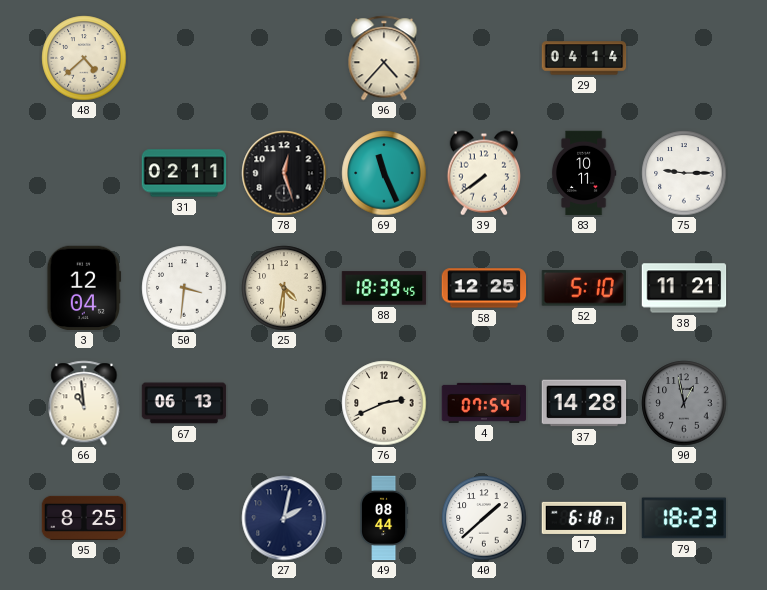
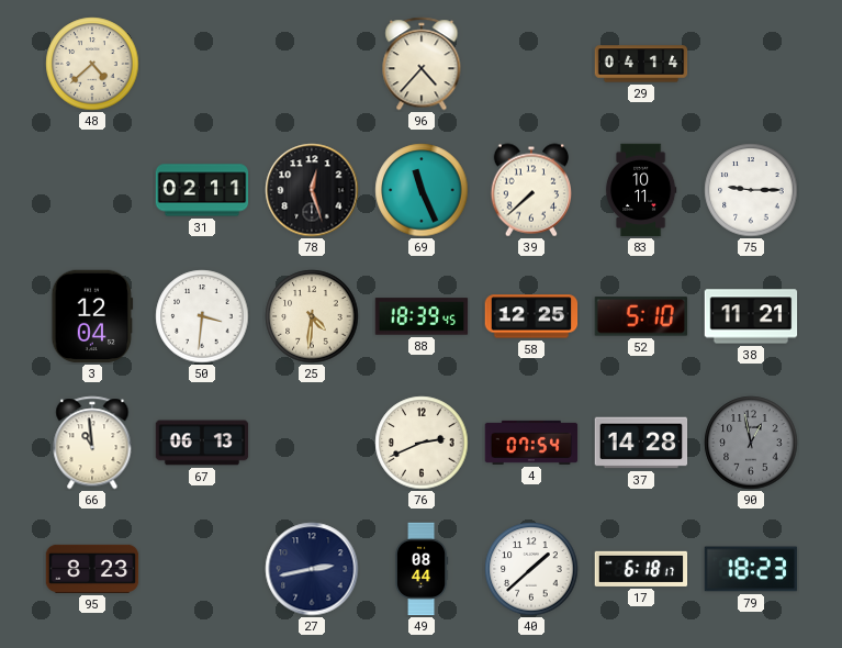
39: 7:39 -> 7:38
95: 8:25 -> 8:23
27: 2:02 -> 2:43
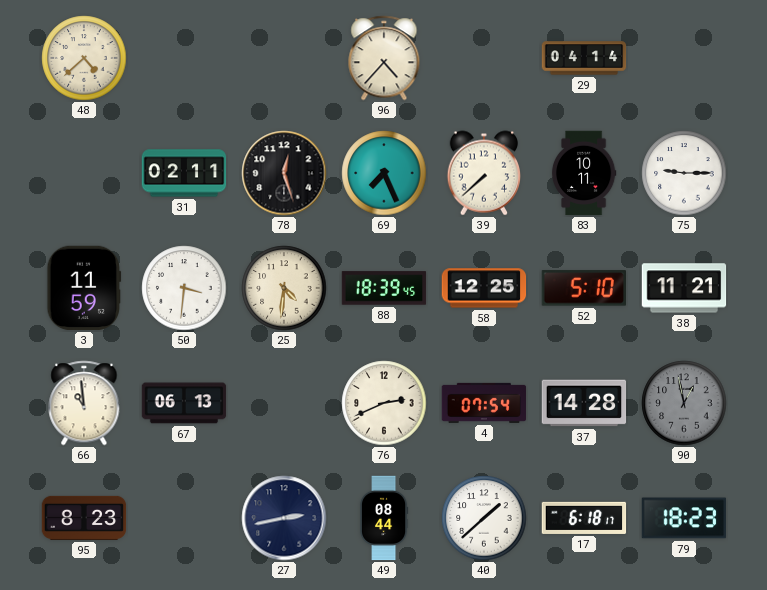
69: 11:26 -> 7:26
3: 12:04 -> 11:59
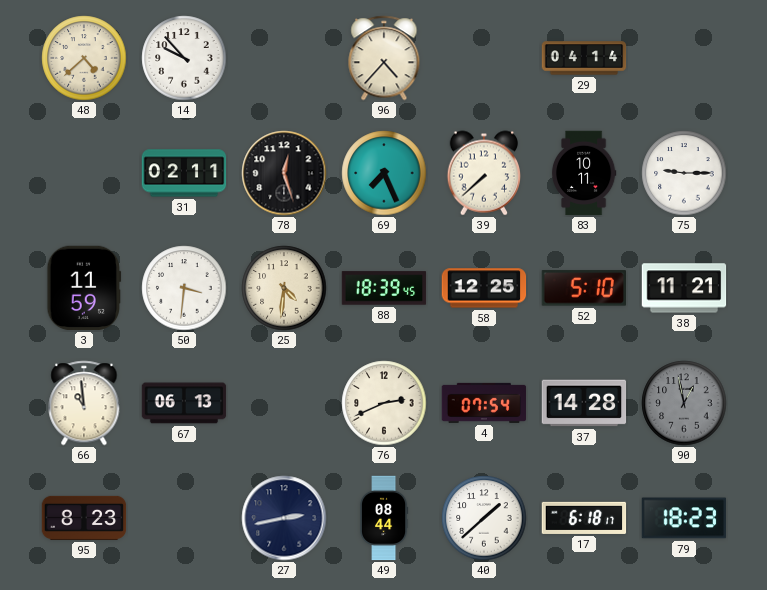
14: none -> 9:53
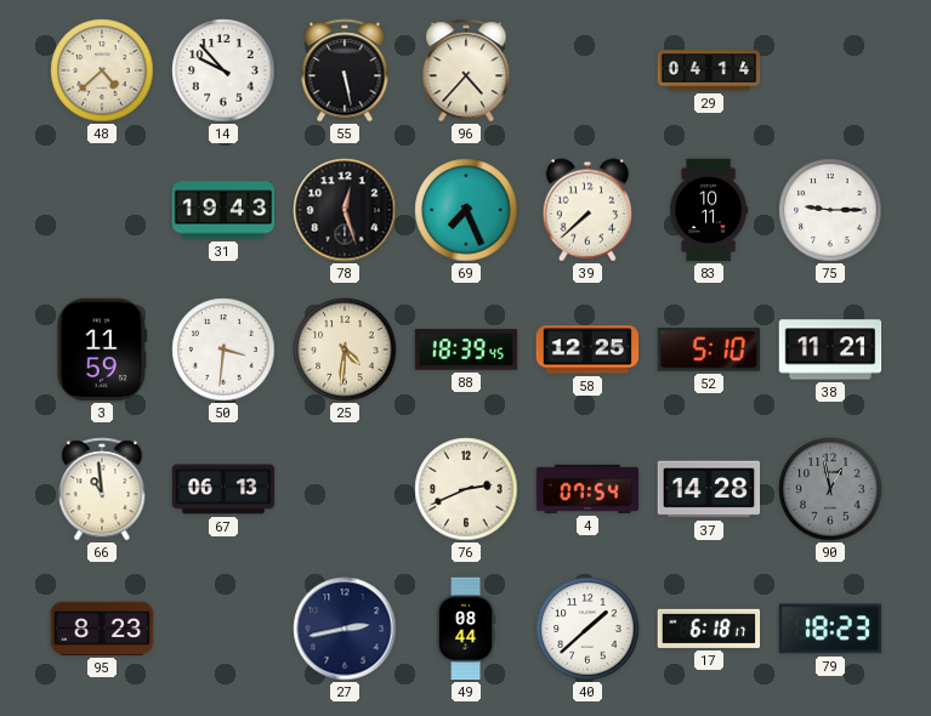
55: none -> 5:28
31: 02:11 -> 19:43
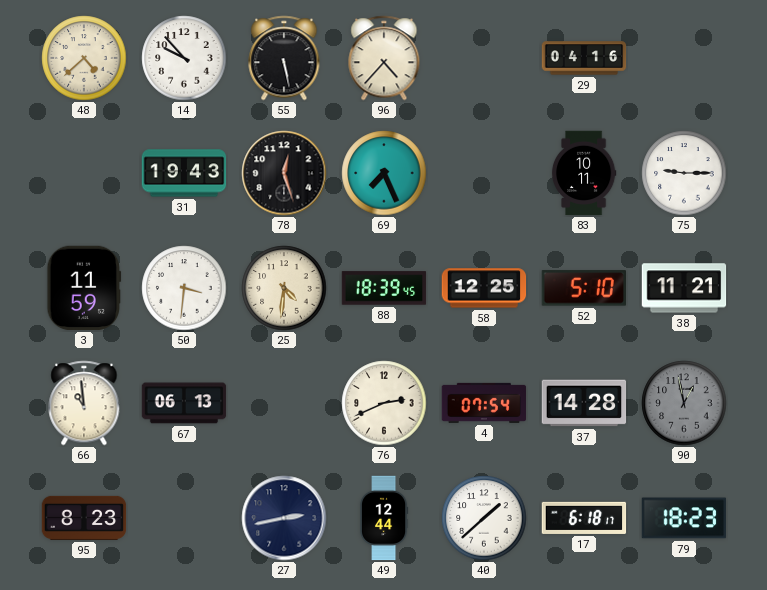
29: 04:14 -> 04:16
39: 7:38 -> none
49: 08:44 -> 12:44
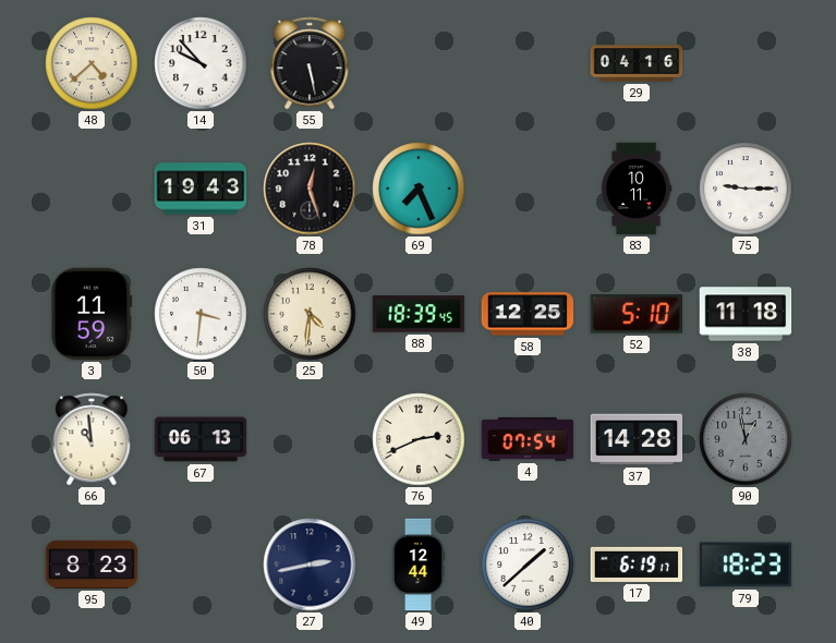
96: 4:37 -> none
38: 11:21 -> 11:18
17: 6:18 -> 6:19
